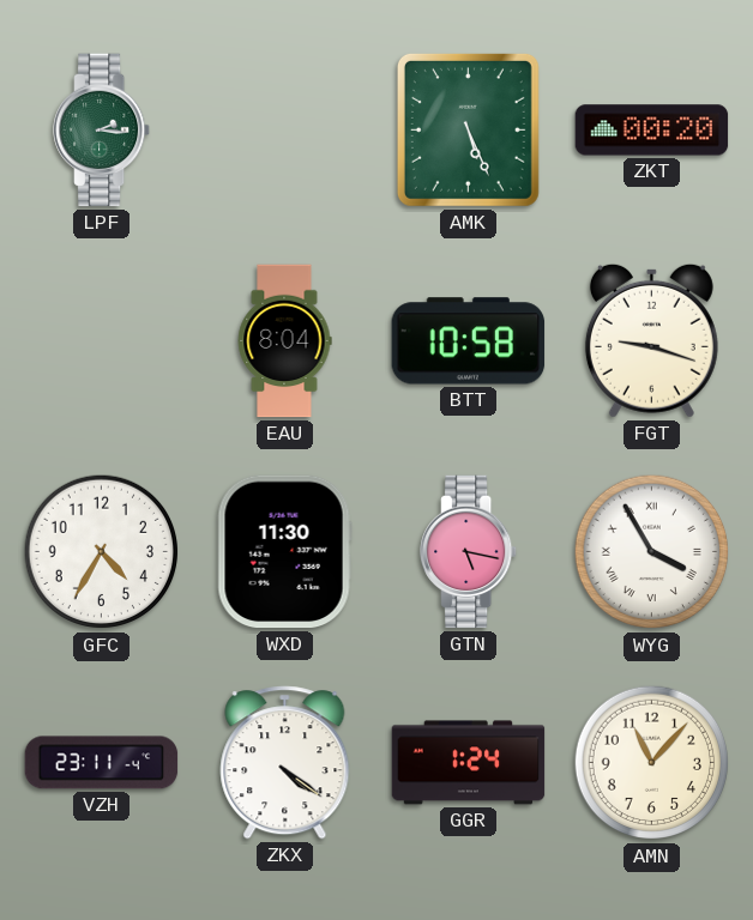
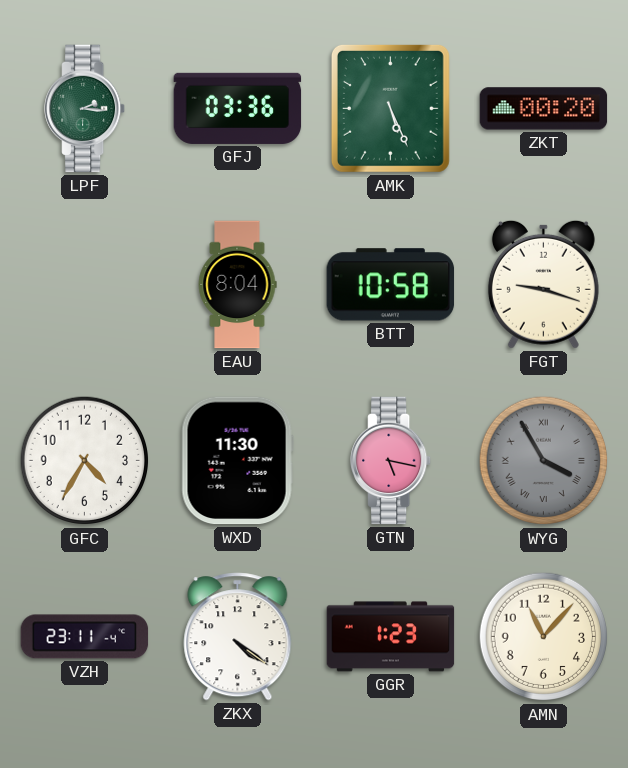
GFJ: none -> 03:36
WYG dial: white -> grey
GGR: 1:24 -> 1:23
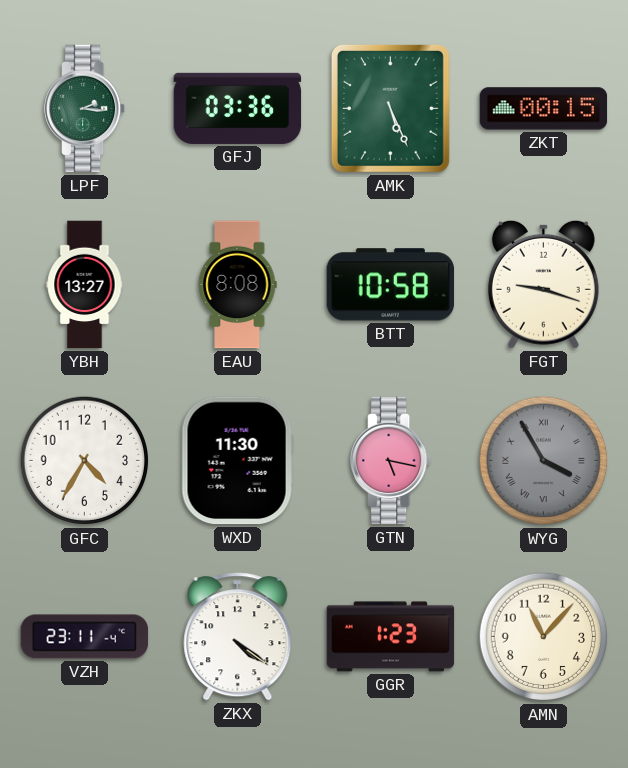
ZKT: 00:20 -> 00:15
YBH: none -> 13:27
EAU: 8:04 -> 8:08
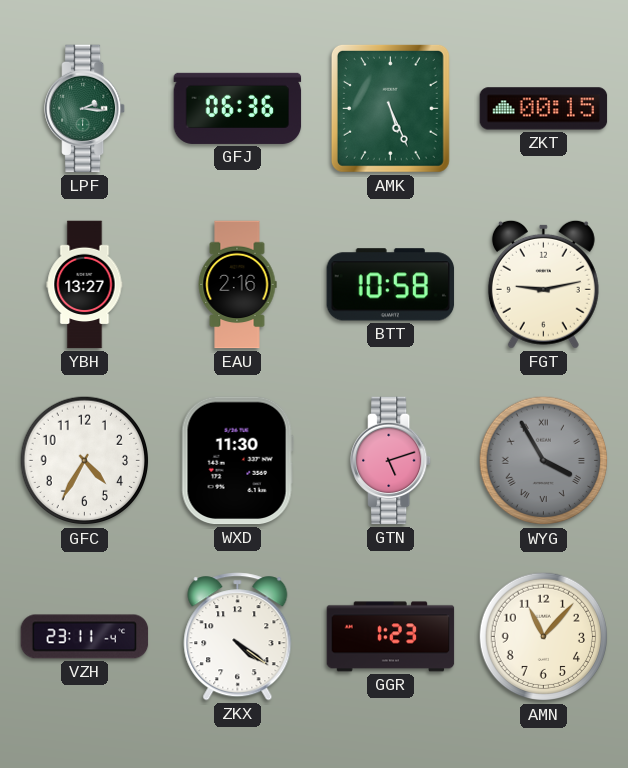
GFJ: 03:36 -> 06:36
EAU: 8:08 -> 2:16
FGT: 9:18 -> 9:13
GTN: 5:17 -> 5:12
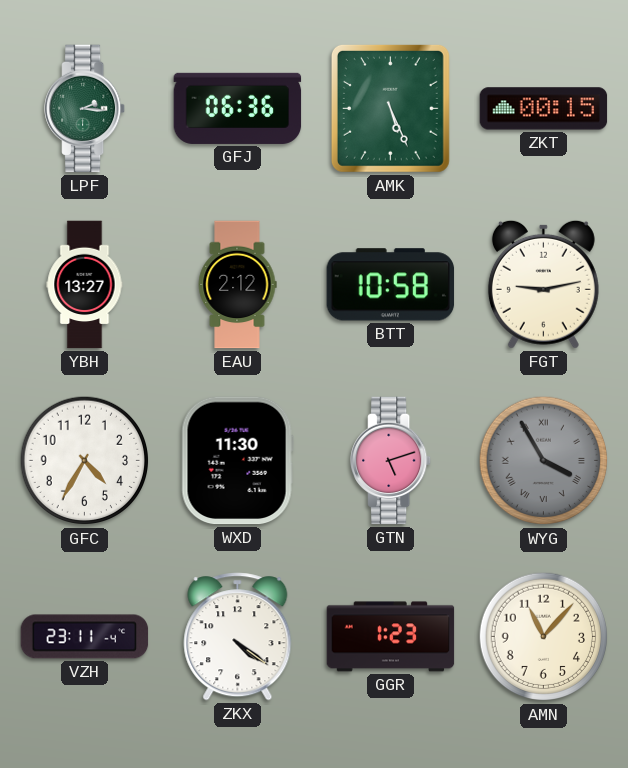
EAU: 2:16 -> 2:12
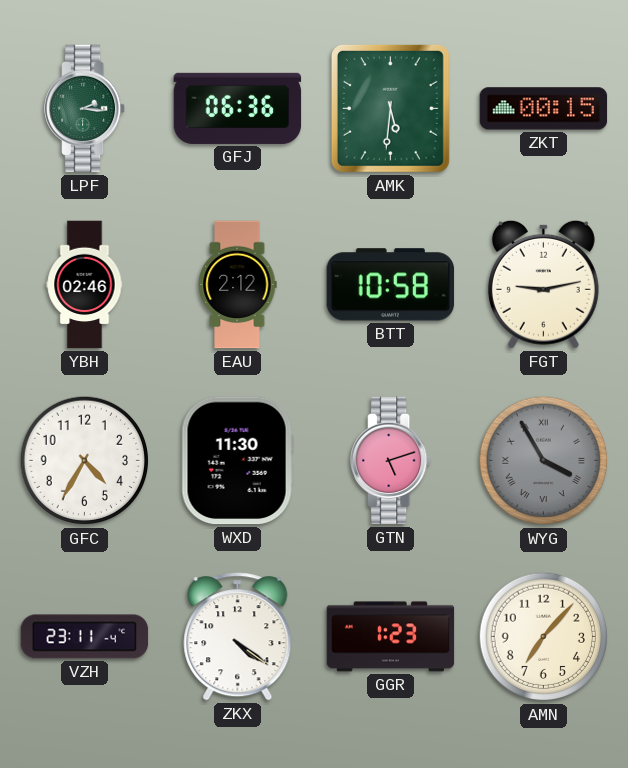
AMK: 5:26 -> 5:31
YBH: 13:27 -> 02:46
AMN: 11:07 -> 7:07
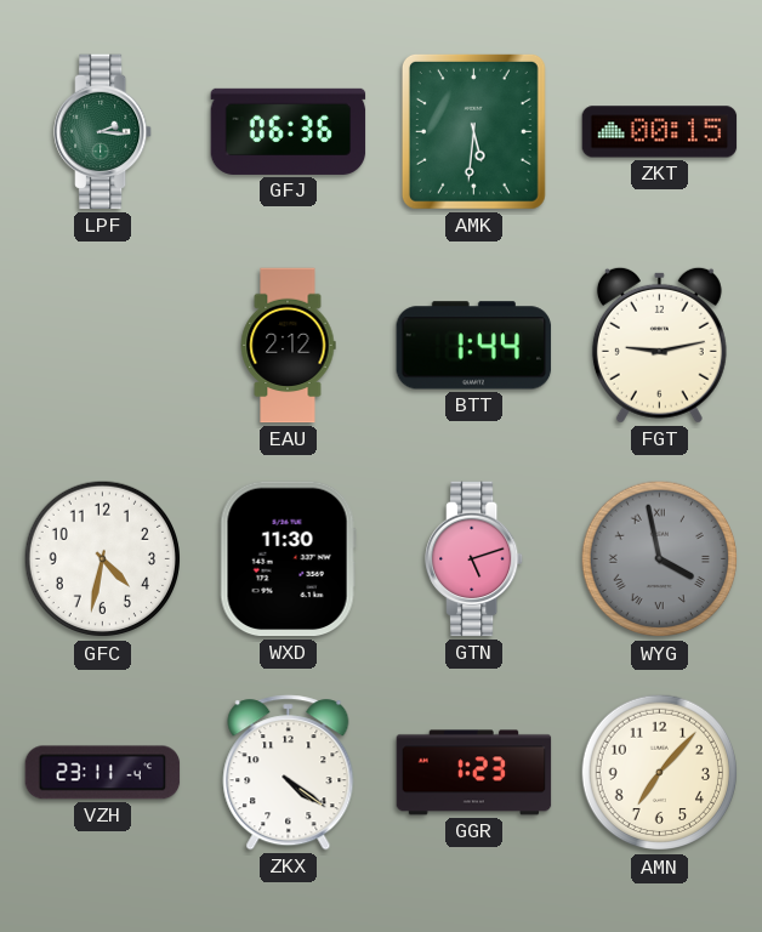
YBH: 02:46 -> none
BTT: 10:58 -> 1:44
GFC: 4:35 -> 4:32
WYG: 3:55 -> 3:58
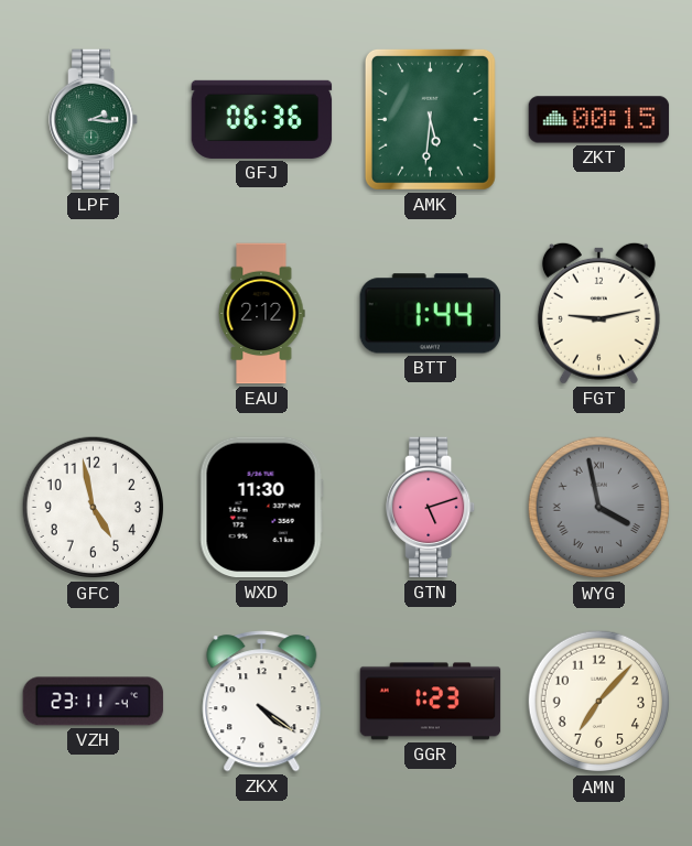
GFC: 4:32 -> 4:58
